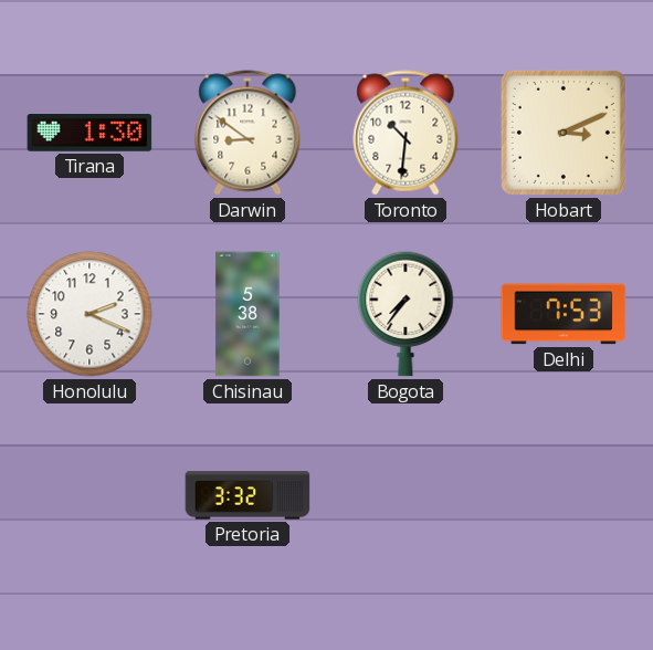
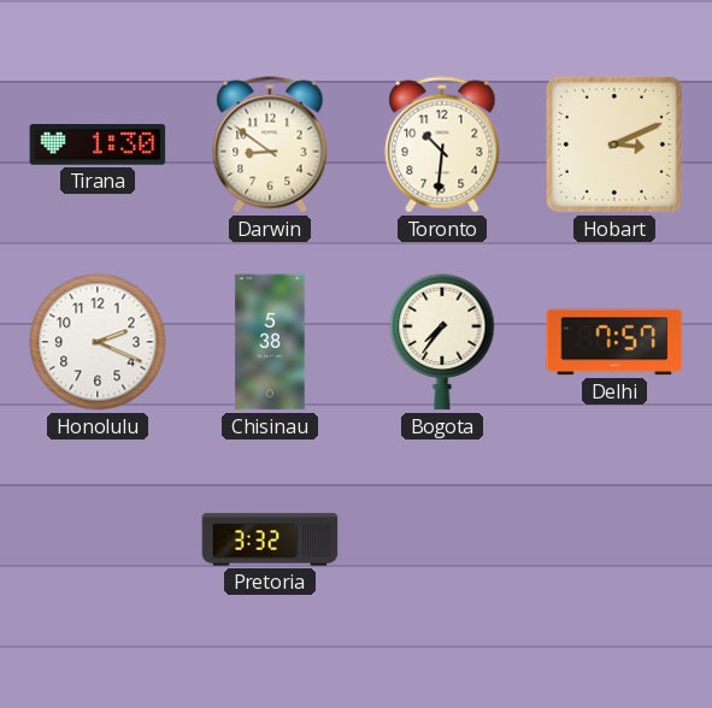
Delhi: 7:53 -> 7:57
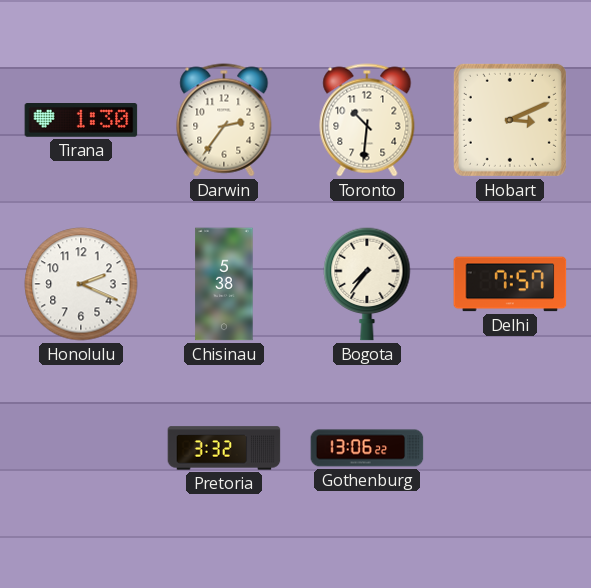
Darwin: 8:51 -> 2:36
Gothenburg: none -> 13:06
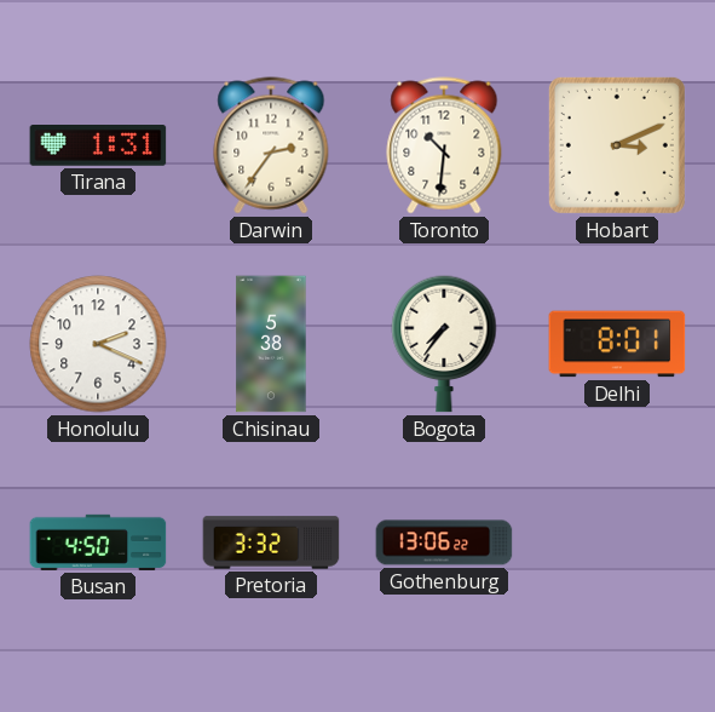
Tirana: 1:30 -> 1:31
Delhi: 7:57 -> 8:01
Busan: none -> 4:50
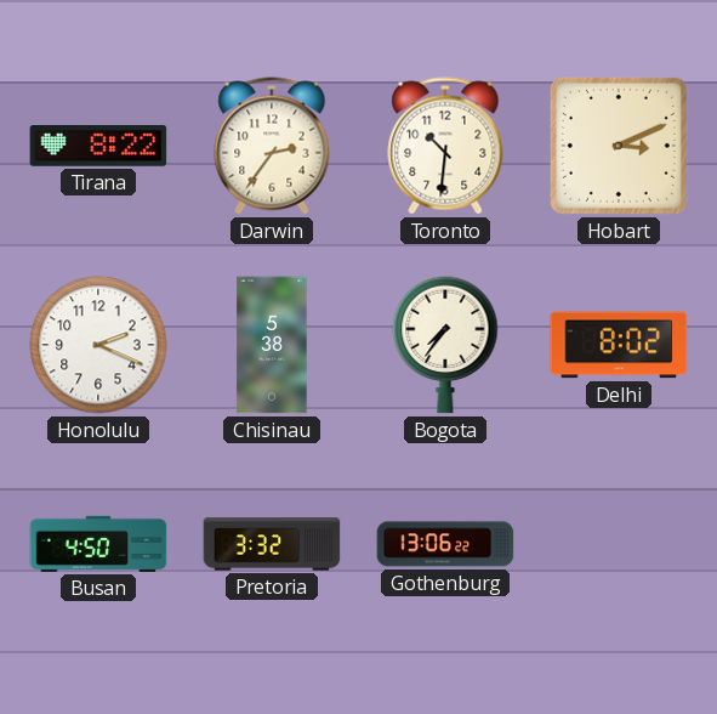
Tirana: 1:31 -> 8:22
Delhi: 8:01 -> 8:02
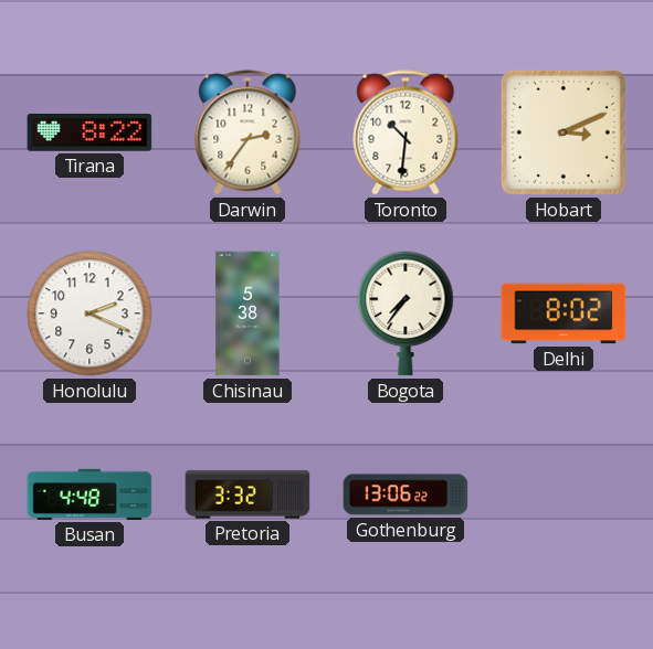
Busan: 4:50 -> 4:48
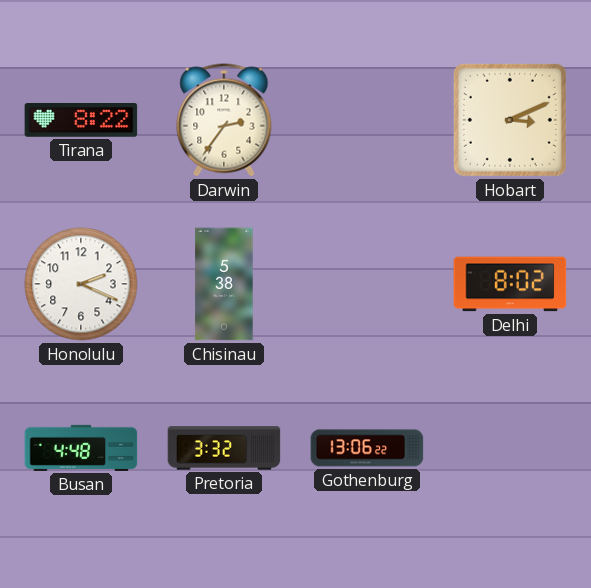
Toronto: 10:31 -> none
Bogota: 7:36 -> none
